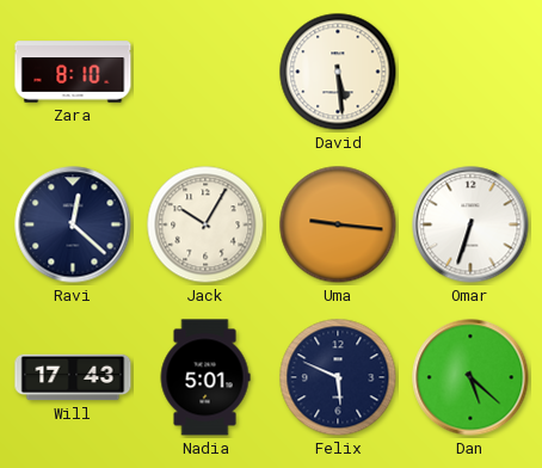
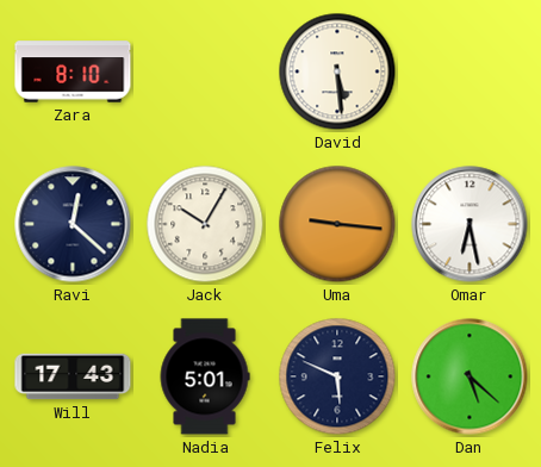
Omar: 6:33 -> 6:28
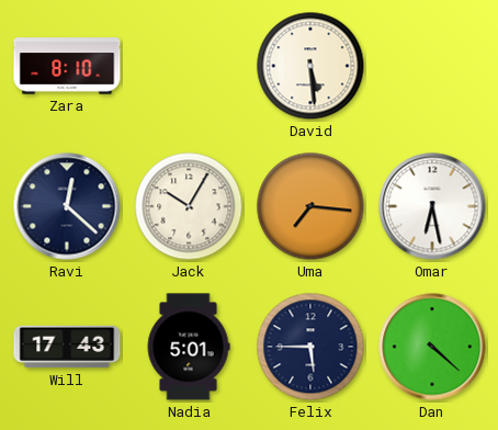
Uma: 9:16 -> 7:16
Felix: 5:49 -> 5:45
Dan: 5:22 -> 4:22
